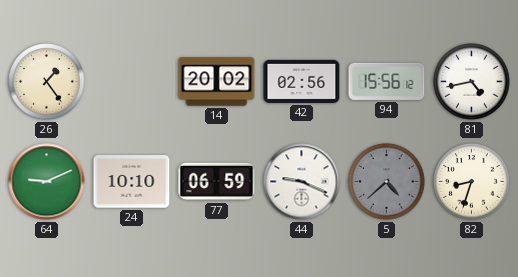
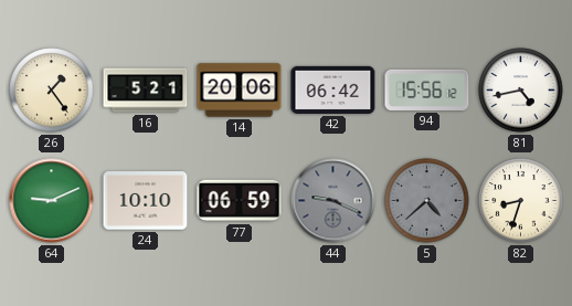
16: none -> 5:21
14: 20:02 -> 20:06
42: 02:56 -> 06:42
44 dial: white -> grey
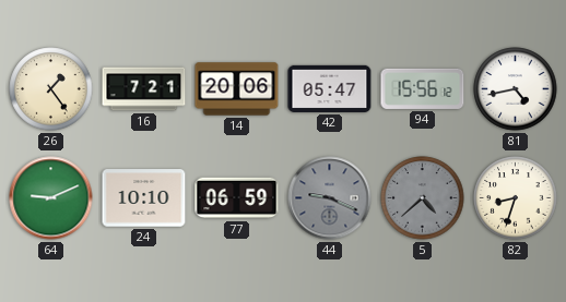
16: 5:21 -> 7:21
42: 06:42 -> 05:47
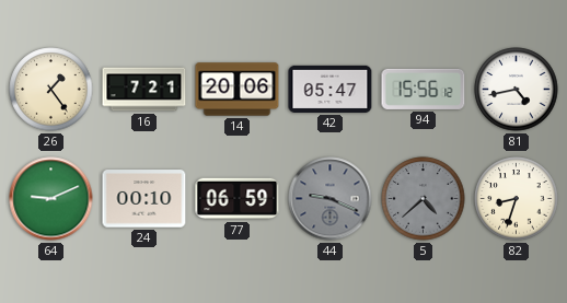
24: 10:10 -> 00:10
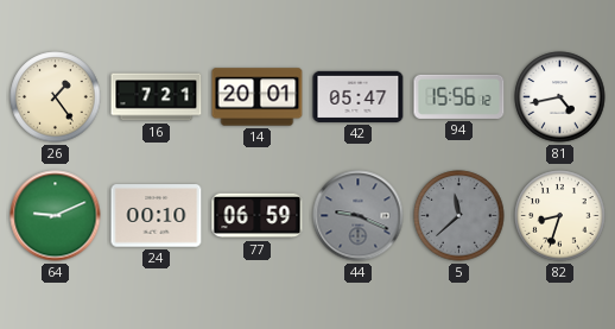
14: 20:06 -> 20:01
5: 4:38 -> 11:38
